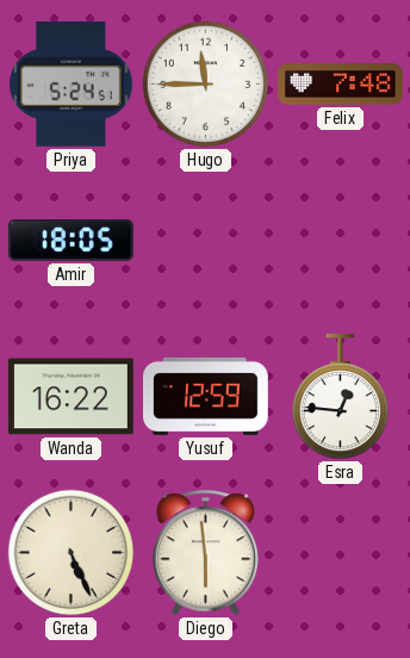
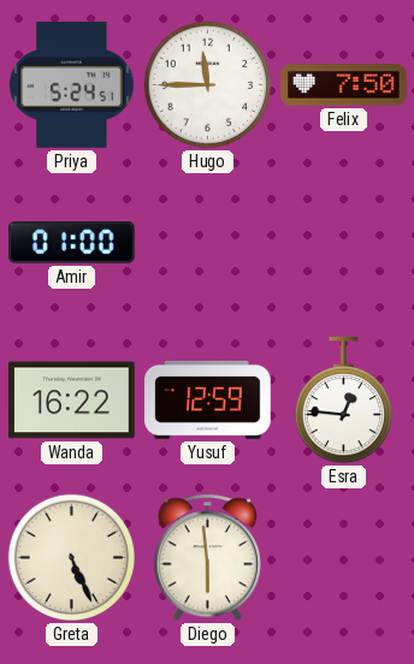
Felix: 7:48 -> 7:50
Amir: 18:05 -> 01:00
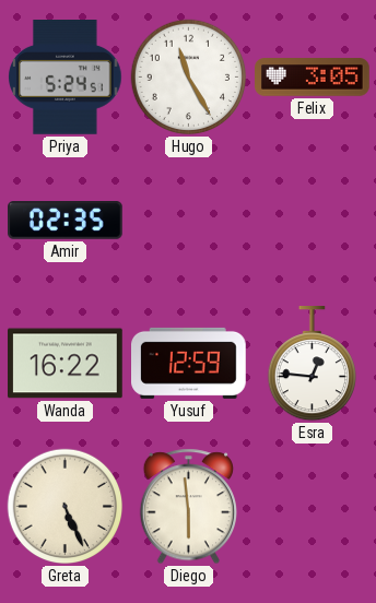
Hugo: 11:45 -> 11:25
Felix: 7:50 -> 3:05
Amir: 01:00 -> 02:35
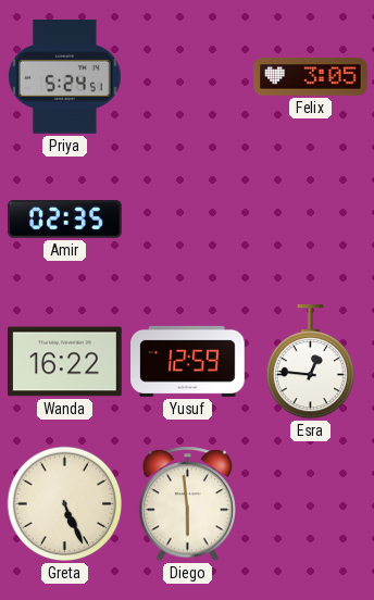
Hugo: 11:25 -> none
